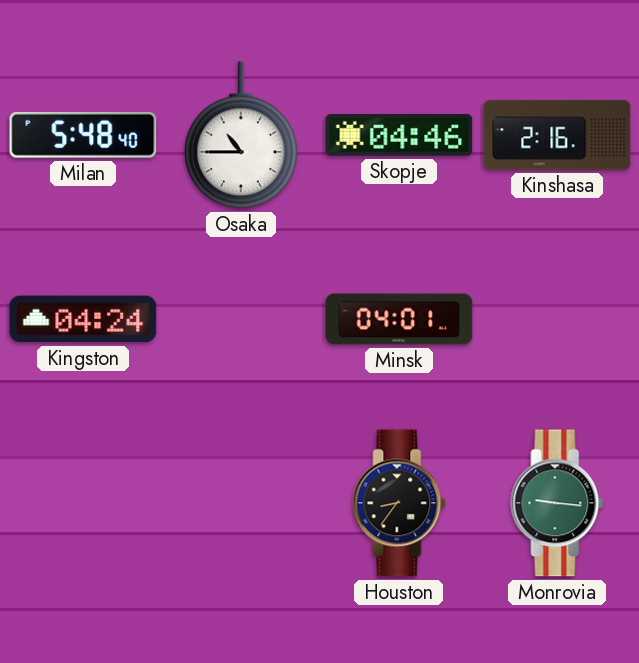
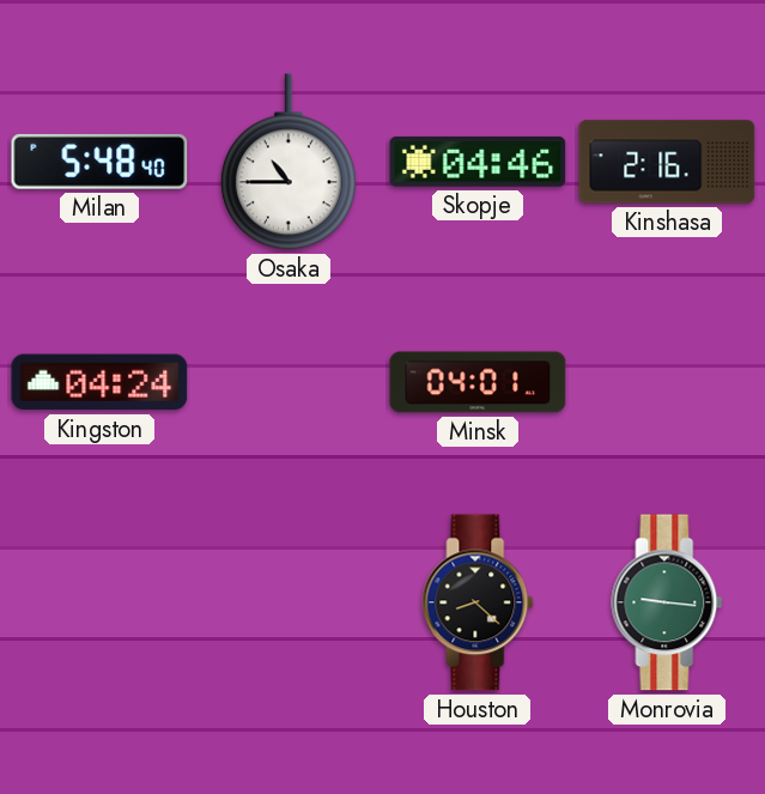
Houston: 8:36 -> 8:22
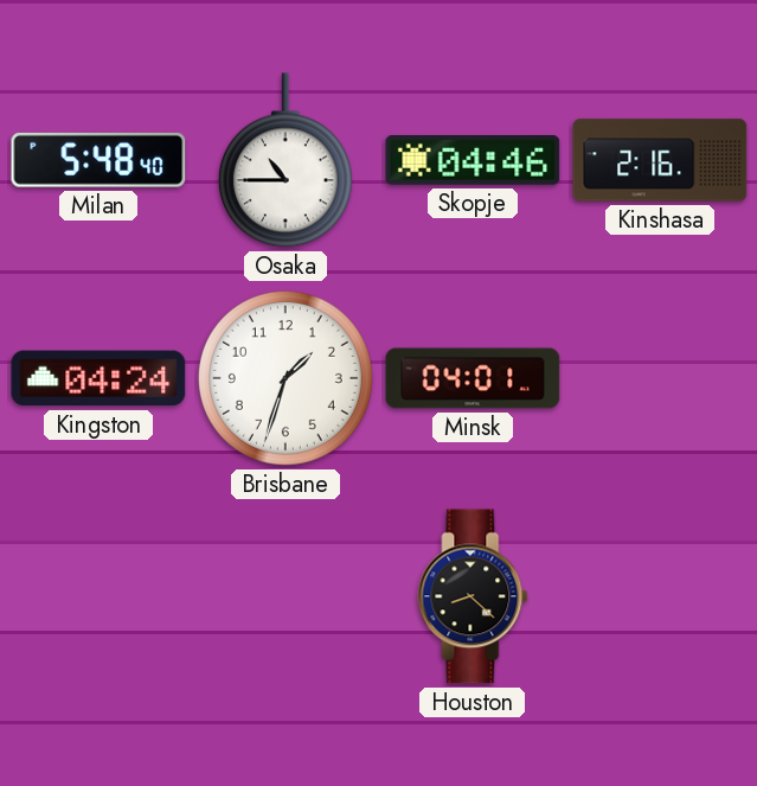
Brisbane: none -> 1:33
Monrovia: 9:16 -> none
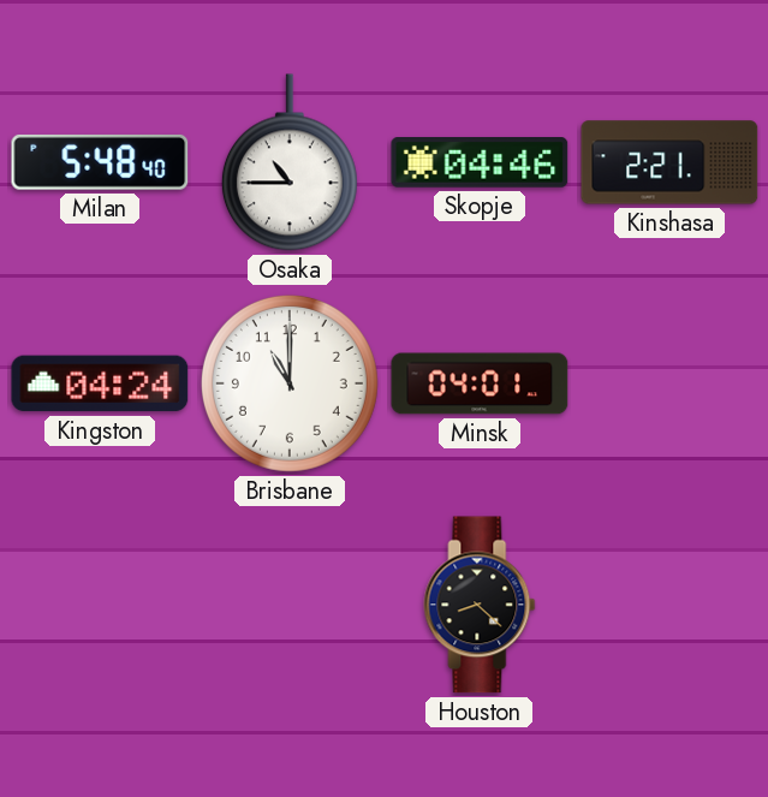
Kinshasa: 2:16 -> 2:21
Brisbane: 1:33 -> 11:00
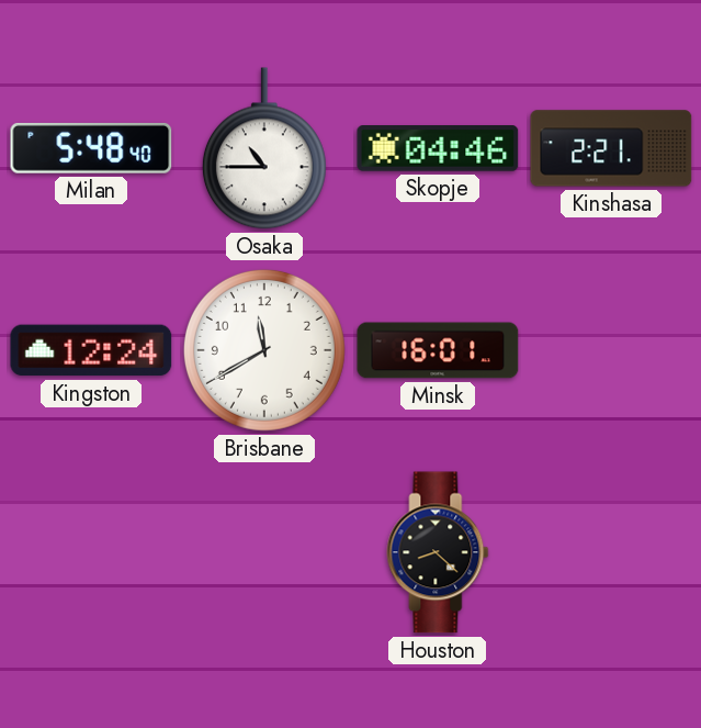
Kingston: 04:24 -> 12:24
Brisbane: 11:00 -> 11:40
Minsk: 04:01 -> 16:01
